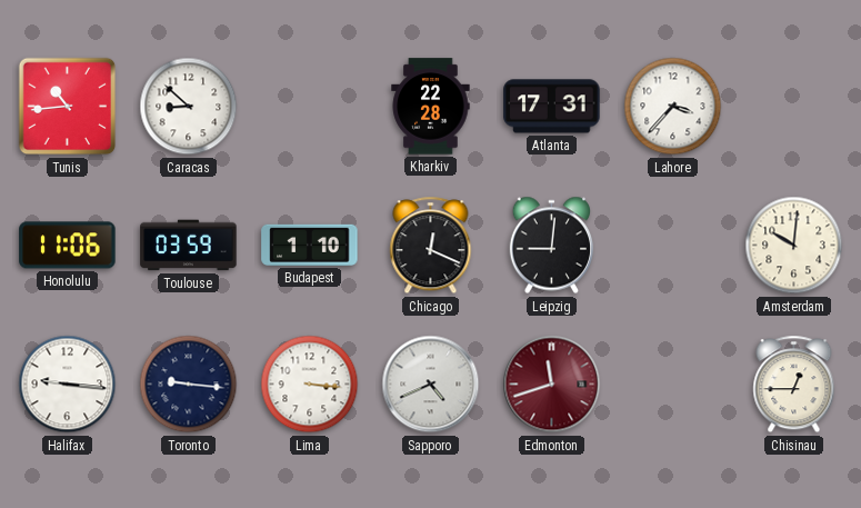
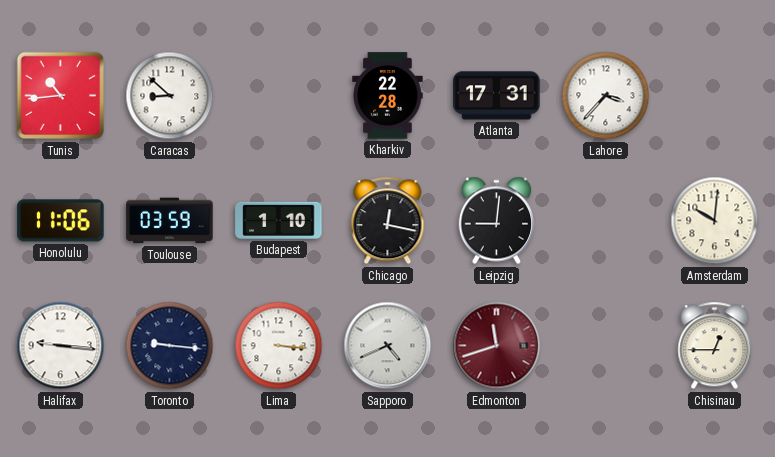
Chicago: 12:19 -> 12:17
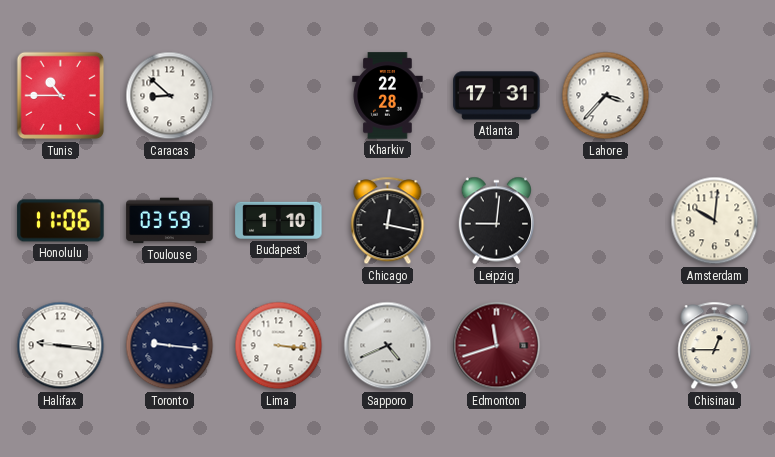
Tunis: 10:44 -> 10:45
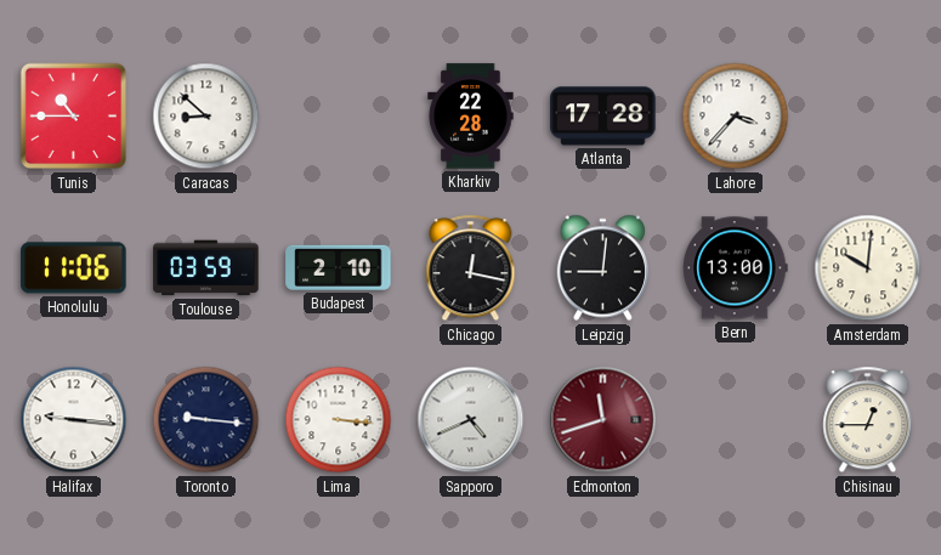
Atlanta: 17:31 -> 17:28
Budapest: 1:10 -> 2:10
Bern: none -> 13:00
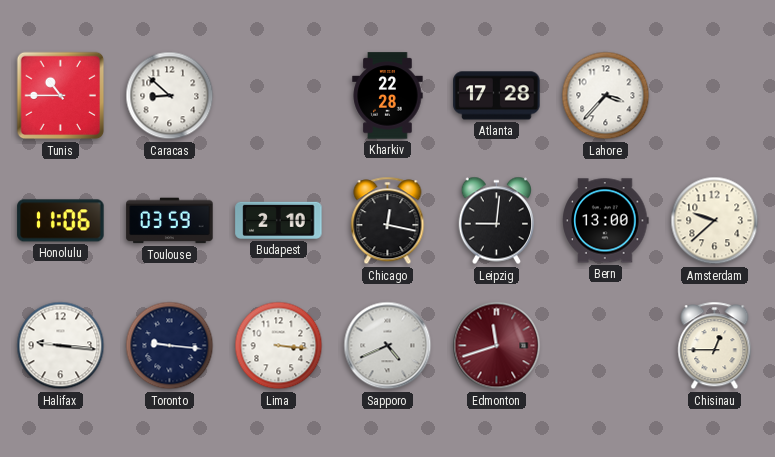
Amsterdam: 10:01 -> 9:38
